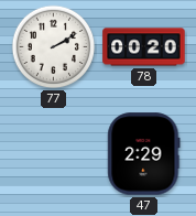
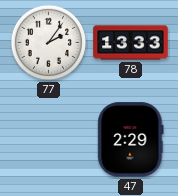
77: 2:10 -> 2:06
78: 00:20 -> 13:33
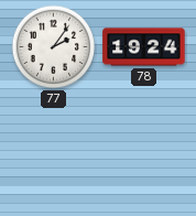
78: 13:33 -> 19:24
47: 2:29 -> none
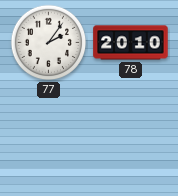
78: 19:24 -> 20:10
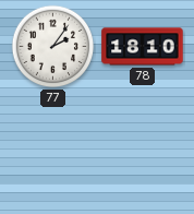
78: 20:10 -> 18:10
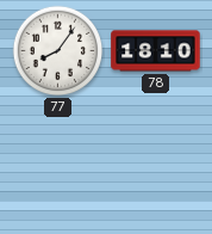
77: 2:06 -> 8:06
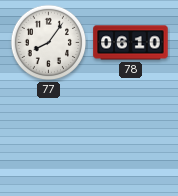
78: 18:10 -> 06:10
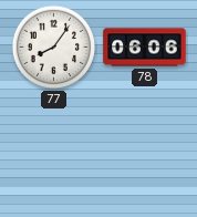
78: 06:10 -> 06:06
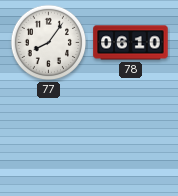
78: 06:06 -> 06:10
